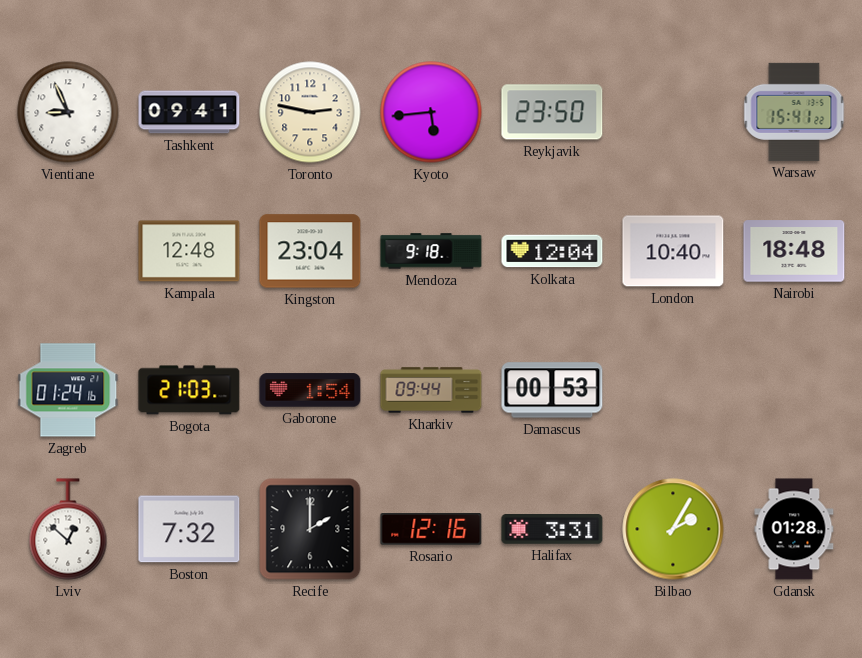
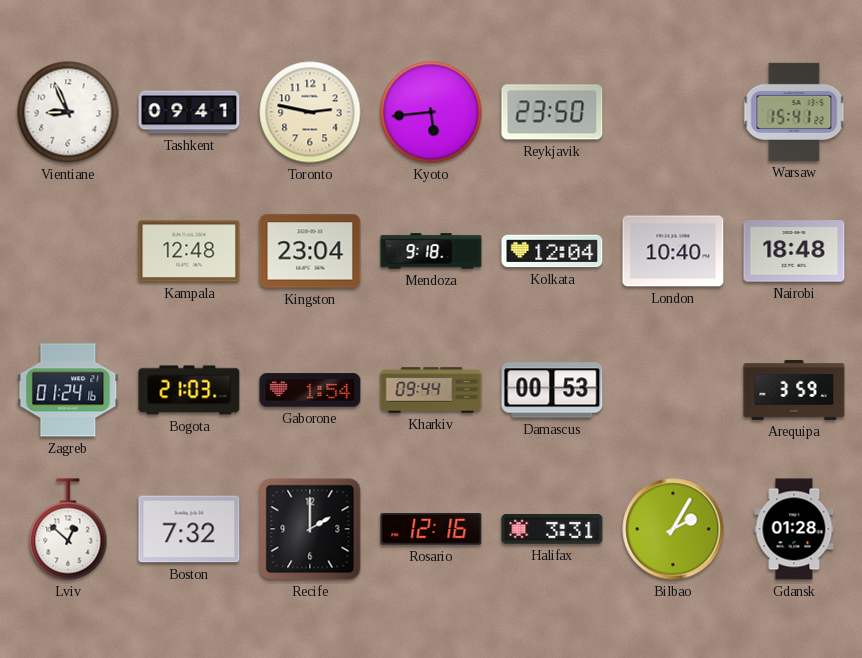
Arequipa: none -> 3:59
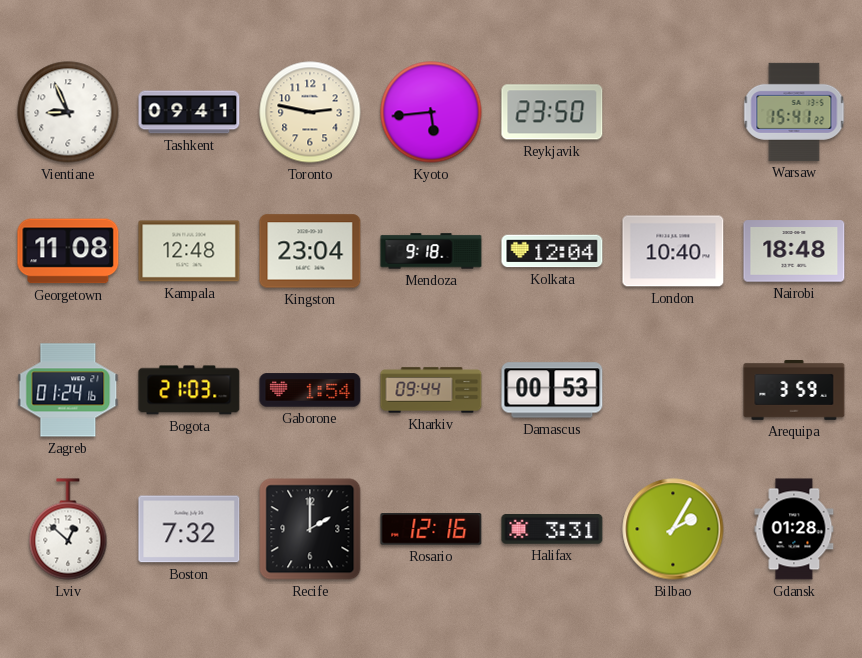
Georgetown: none -> 11:08
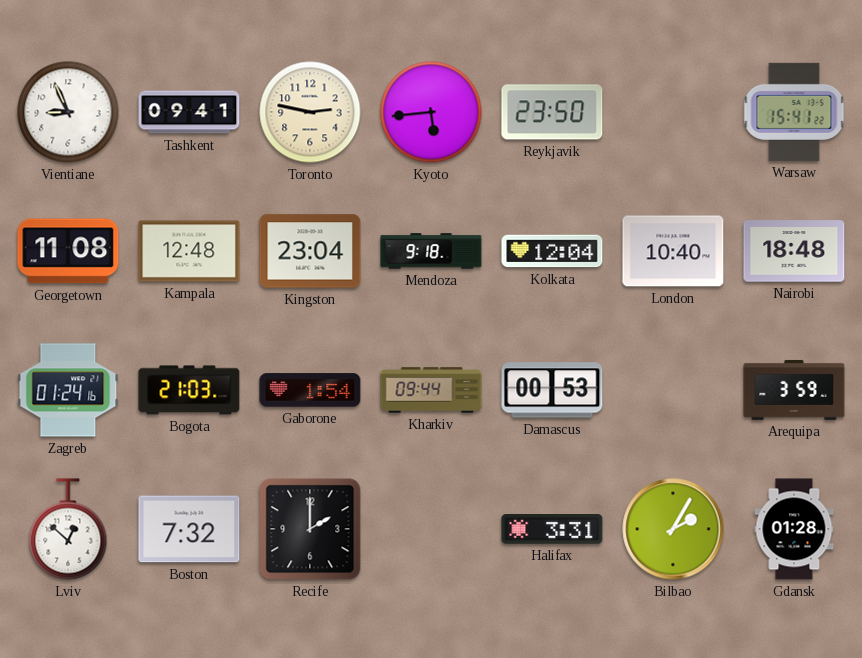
Rosario: 12:16 -> none
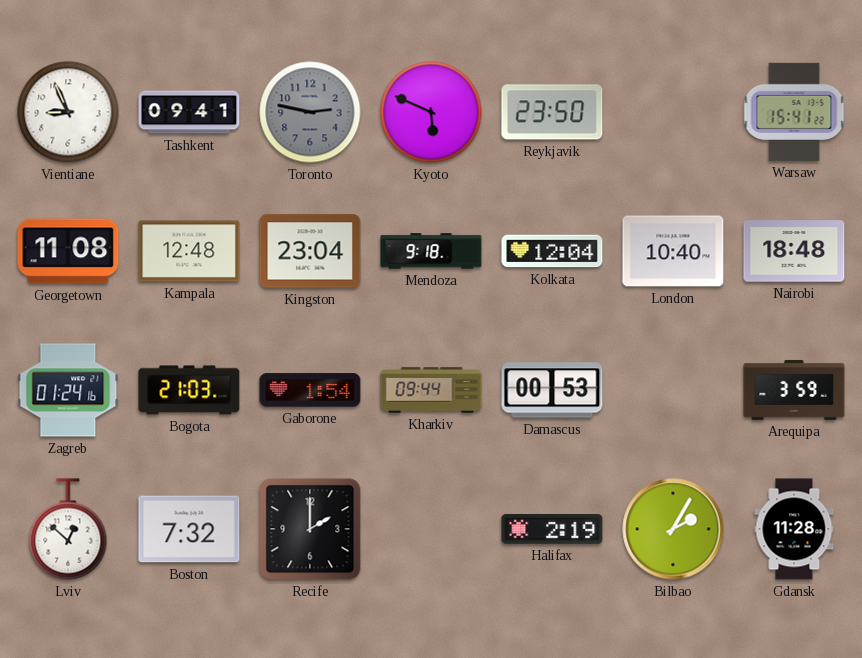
Toronto dial: cream -> grey
Kyoto: 5:44 -> 5:49
Halifax: 3:31 -> 2:19
Gdansk: 01:28 -> 11:28
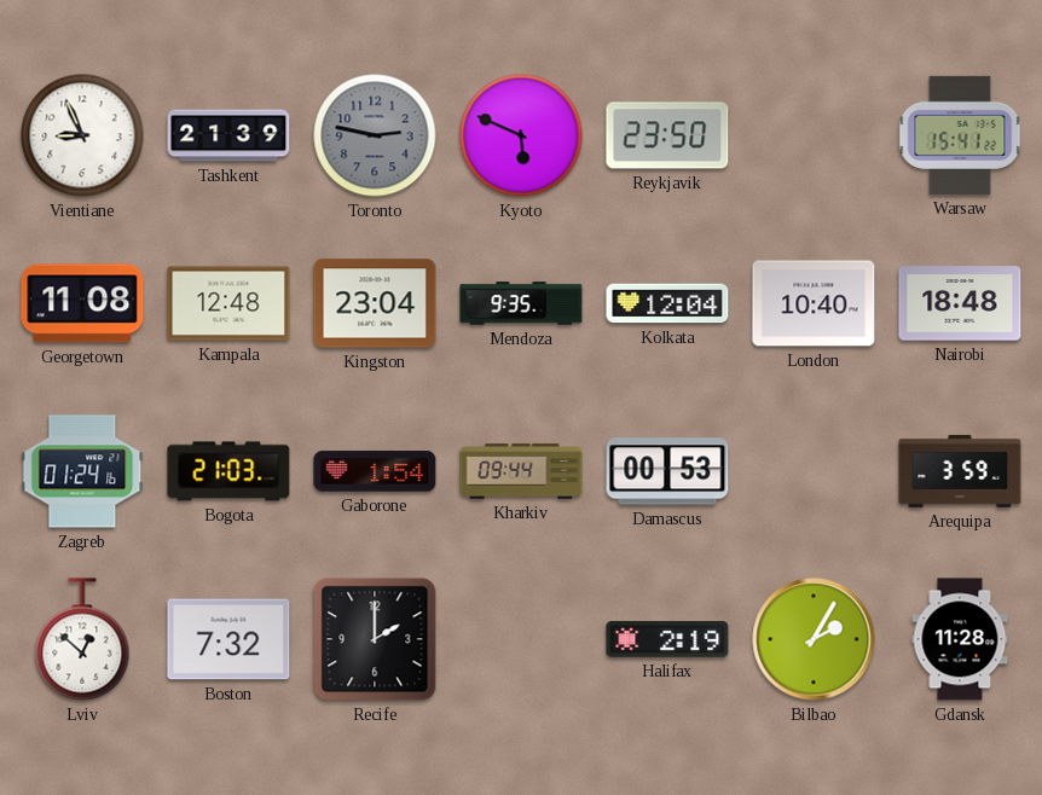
Tashkent: 09:41 -> 21:39
Mendoza: 9:18 -> 9:35
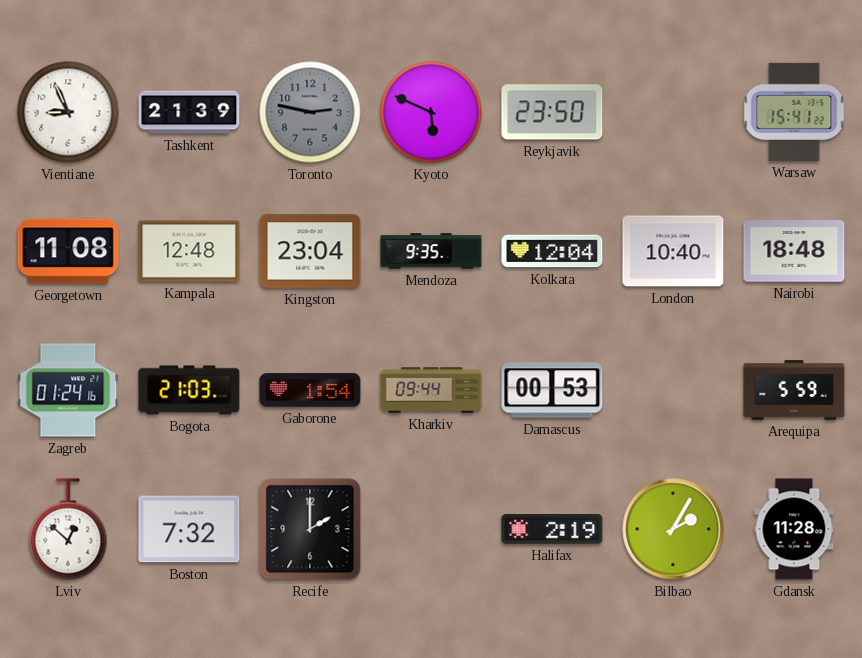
Arequipa: 3:59 -> 5:59
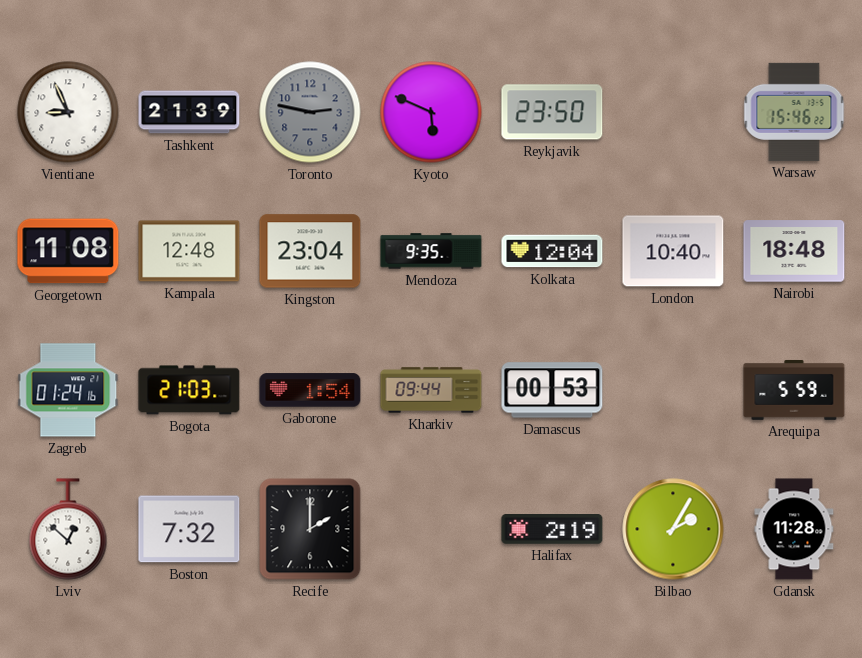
Warsaw: 15:41 -> 15:46
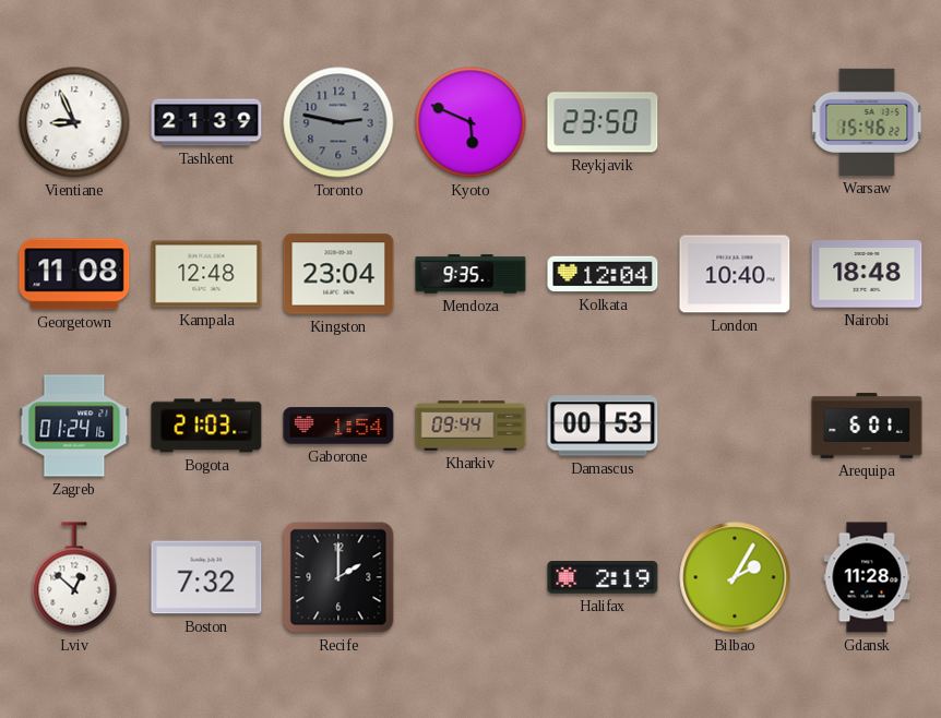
Arequipa: 5:59 -> 6:01
